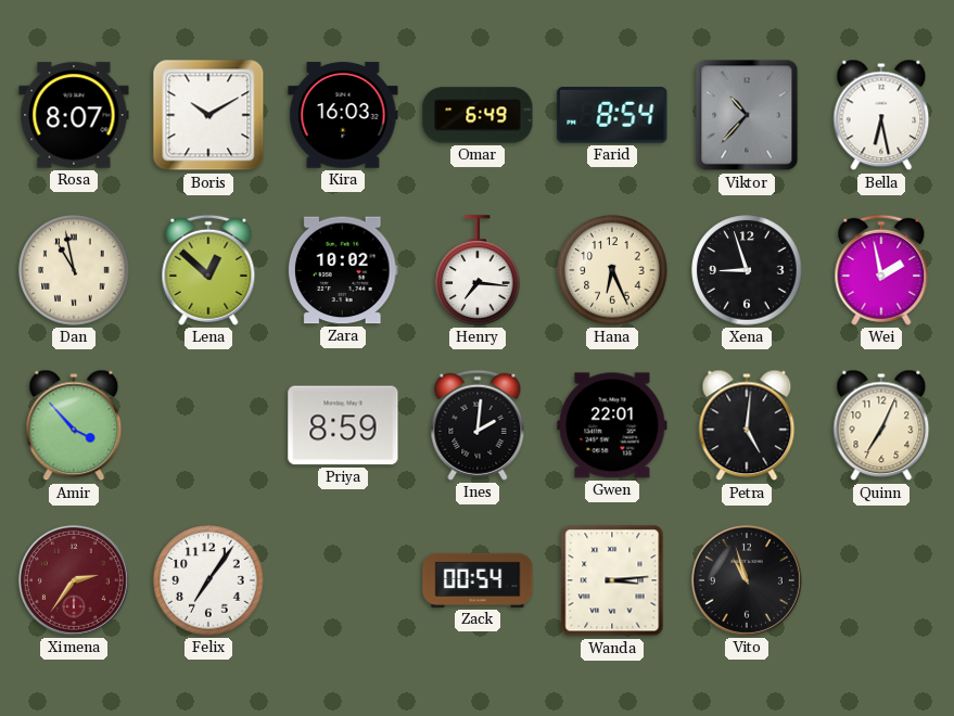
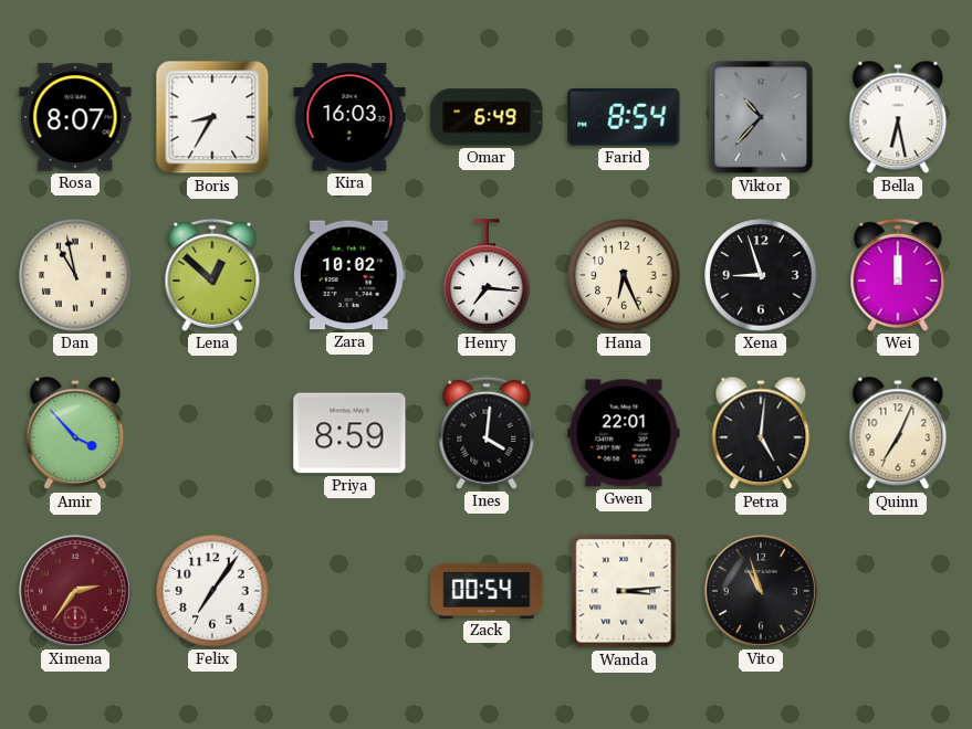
Boris: 10:10 -> 8:35
Wei: 1:58 -> 12:00
Ines: 2:01 -> 4:01
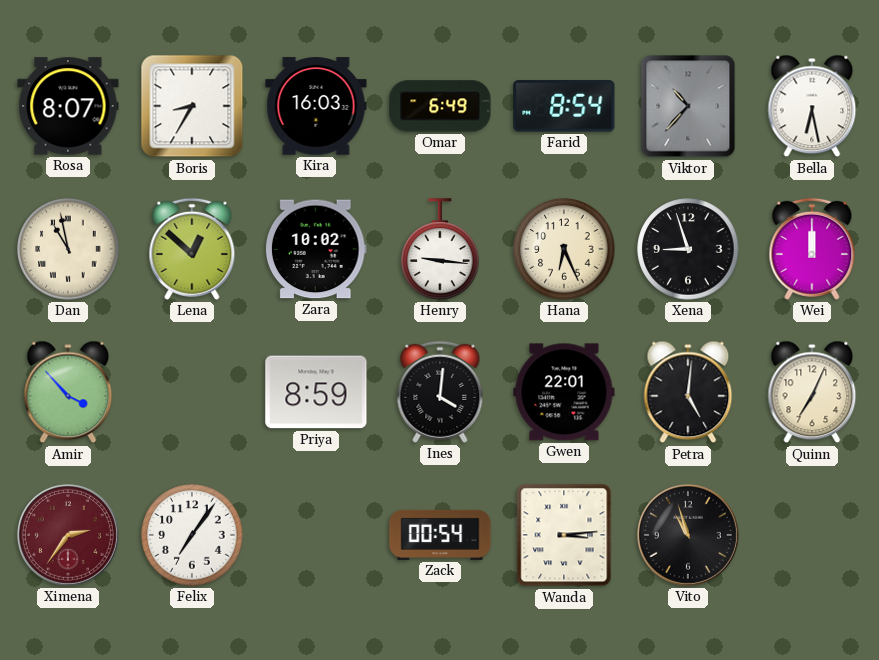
Henry: 7:16 -> 9:16
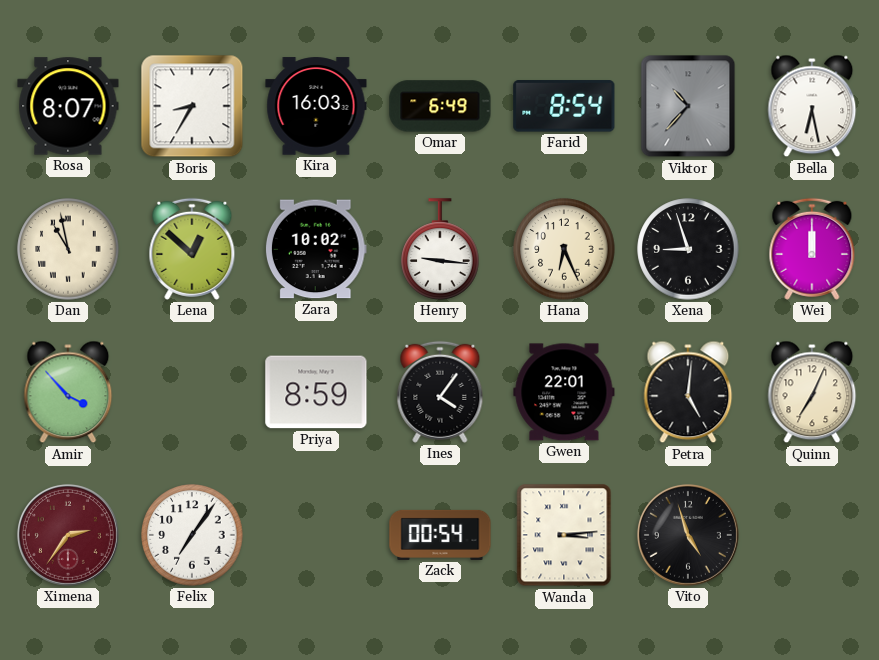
Ines: 4:01 -> 4:06
Vito: 10:57 -> 4:57
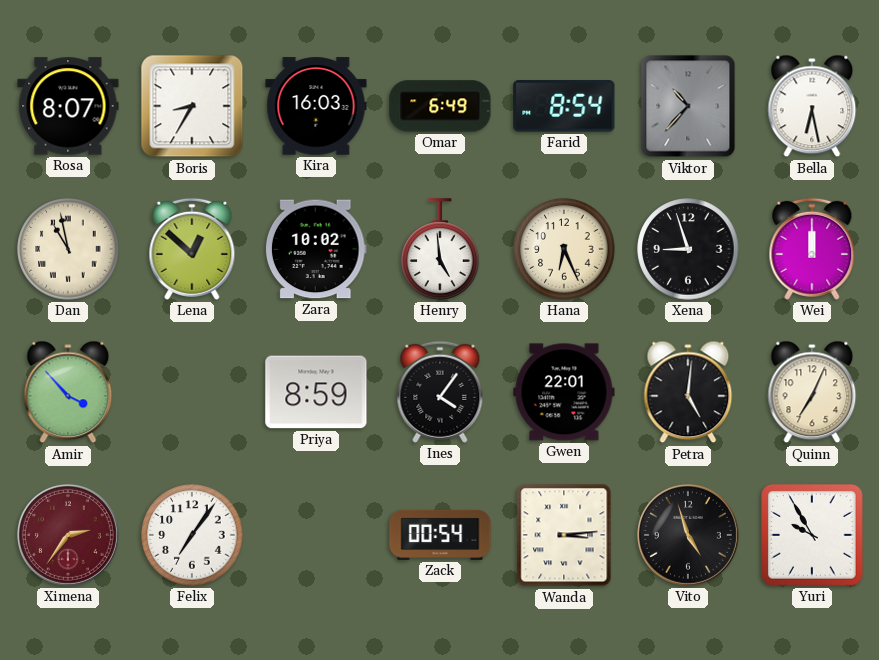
Henry: 9:16 -> 4:59
Yuri: none -> 9:55
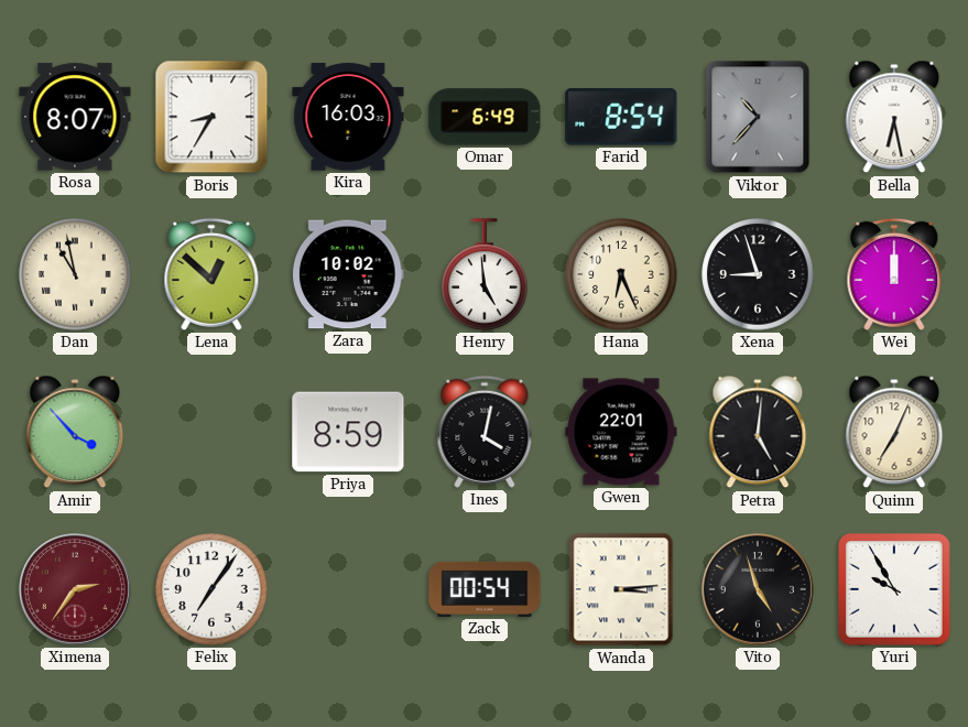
Ines: 4:06 -> 4:02
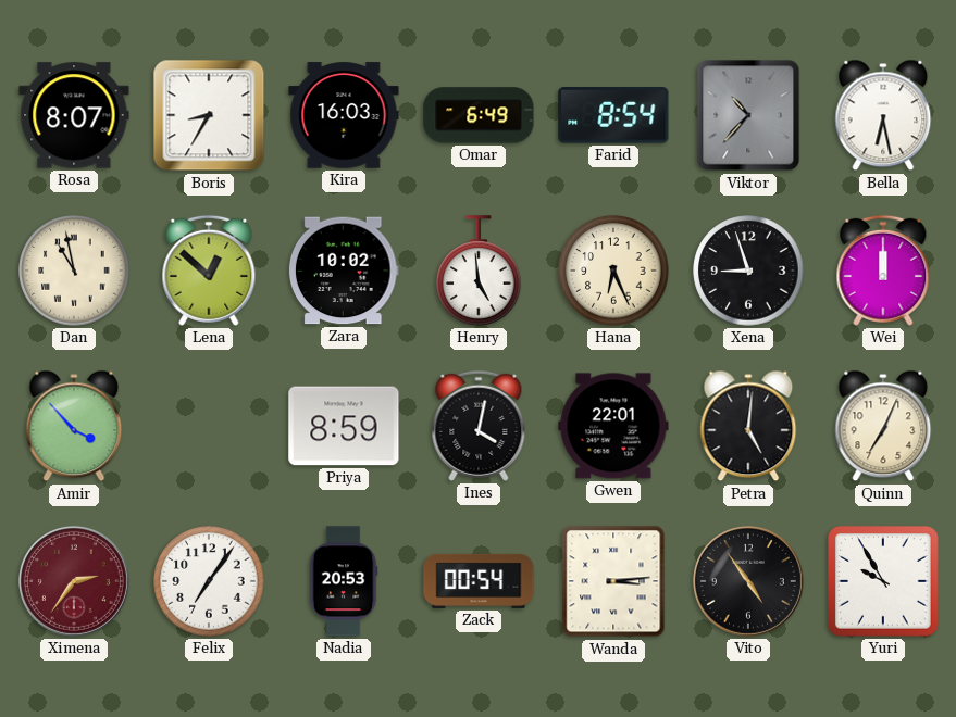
Nadia: none -> 20:53
Vito: 4:57 -> 4:54
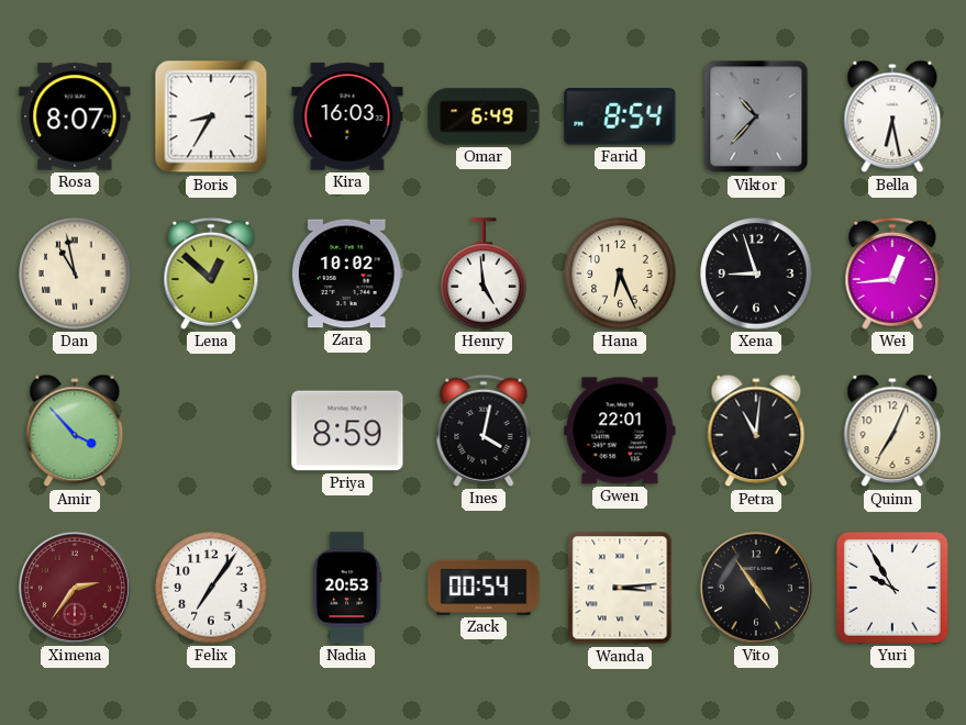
Wei: 12:00 -> 12:44
Petra: 5:01 -> 11:01
